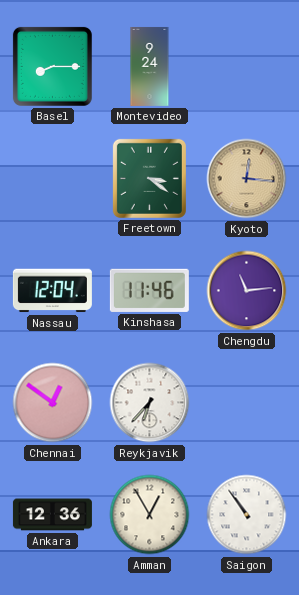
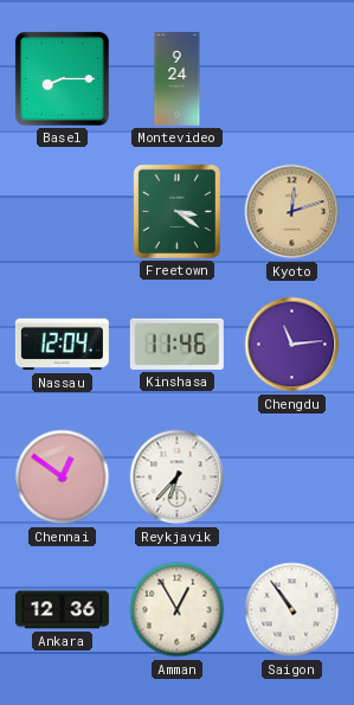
Kyoto: 12:16 -> 12:12
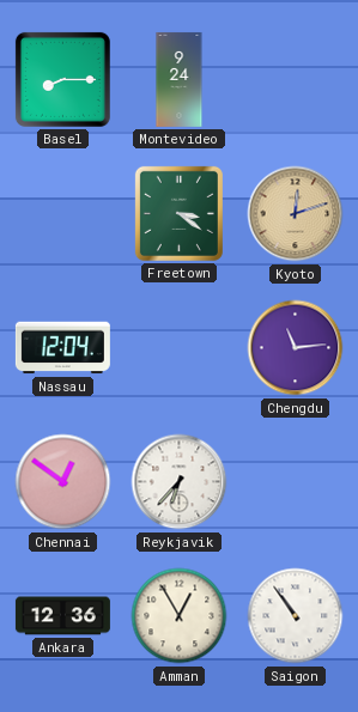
Kinshasa: 11:46 -> none
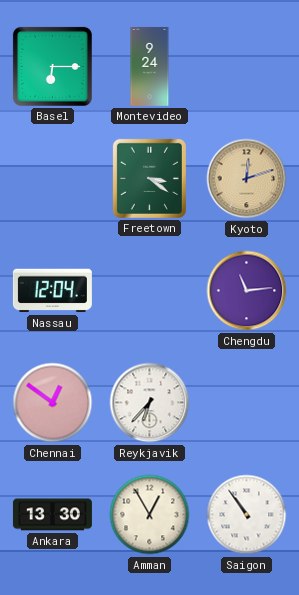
Basel: 8:15 -> 6:15
Ankara: 12:36 -> 13:30
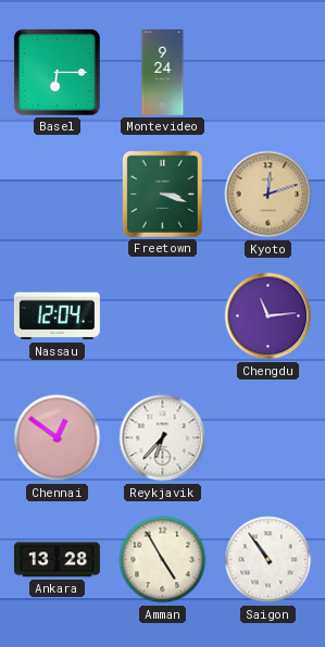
Freetown: 3:21 -> 3:18
Ankara: 13:30 -> 13:28
Amman: 12:55 -> 4:55
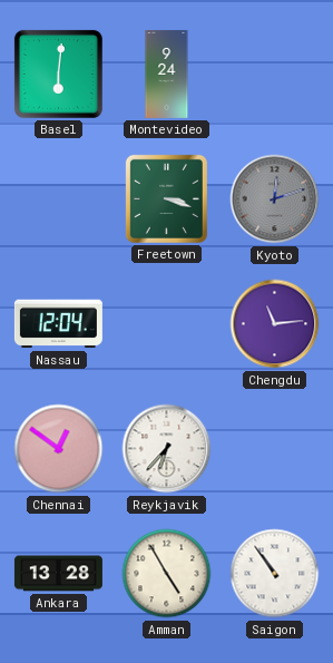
Basel: 6:15 -> 6:01
Kyoto dial: champagne -> grey
